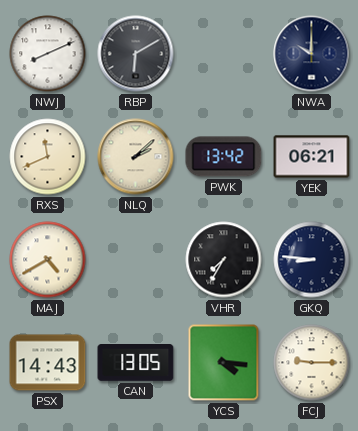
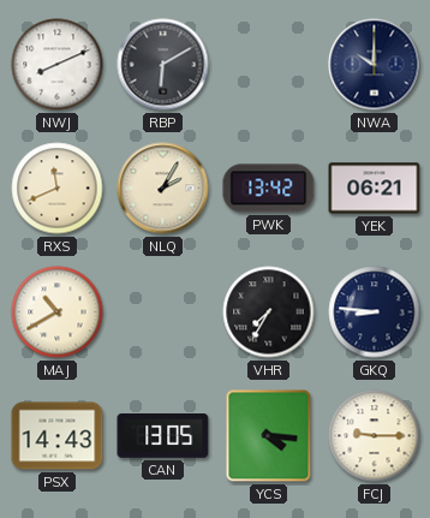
NLQ: 2:08 -> 2:05
MAJ: 4:40 -> 10:40
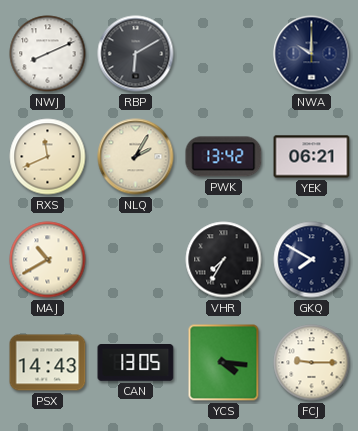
GKQ: 8:46 -> 7:50
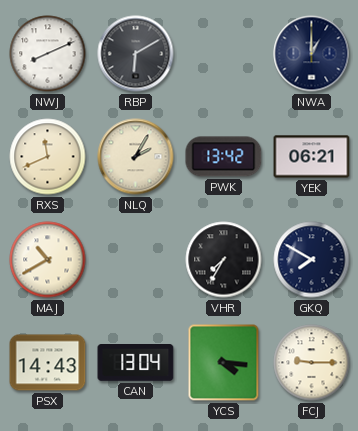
NWA: 10:00 -> 1:00
CAN: 13:05 -> 13:04
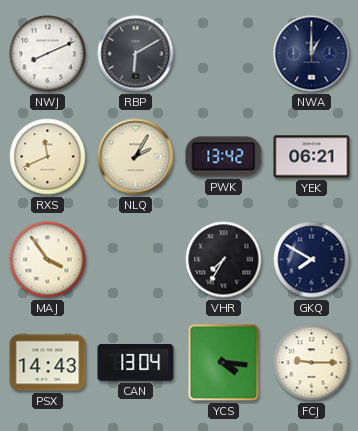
MAJ: 10:40 -> 3:54
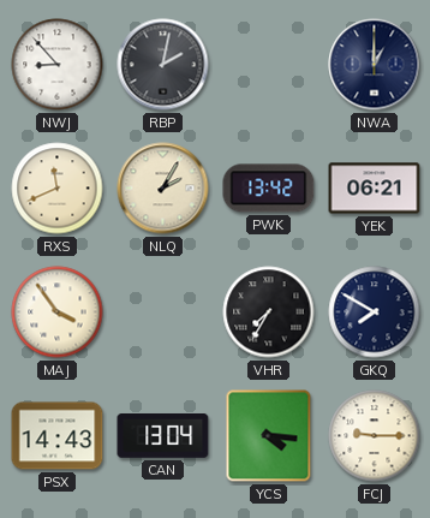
NWJ: 8:11 -> 8:53
RBP: 6:10 -> 2:02
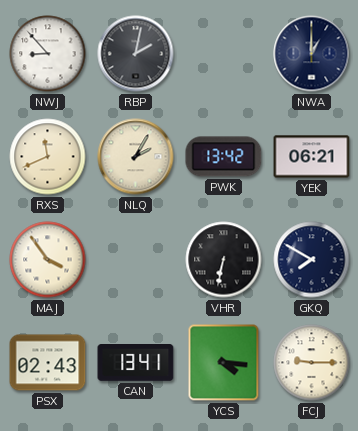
VHR: 7:35 -> 6:32
PSX: 14:43 -> 02:43
CAN: 13:04 -> 13:41
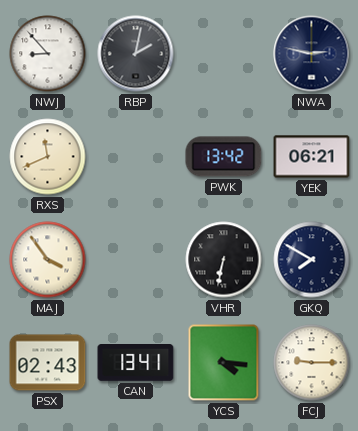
NWA: 1:00 -> 2:47
NLQ: 2:05 -> none
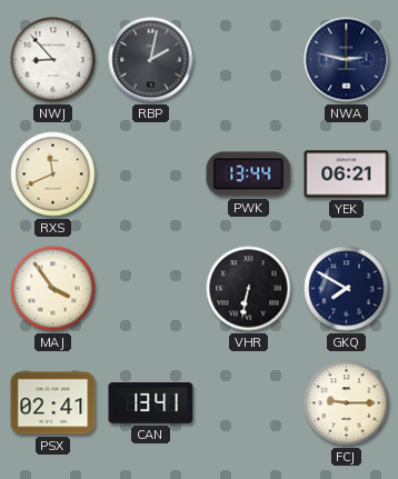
PWK: 13:42 -> 13:44
PSX: 02:43 -> 02:41
YCS: 4:16 -> none
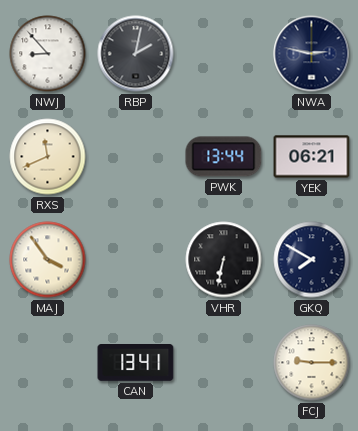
PSX: 02:41 -> none
